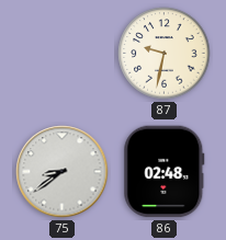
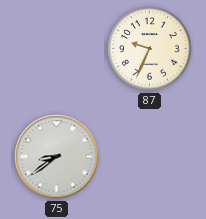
87: 9:32 -> 9:34
86: 02:48 -> none
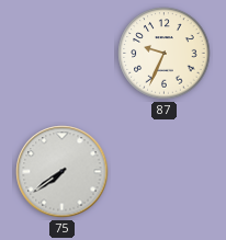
75: 8:39 -> 7:39
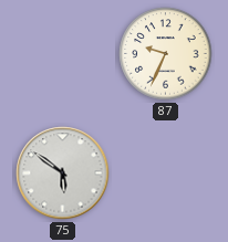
75: 7:39 -> 5:51
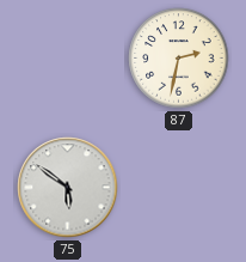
87: 9:34 -> 2:32
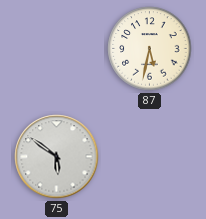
87: 2:32 -> 5:32
